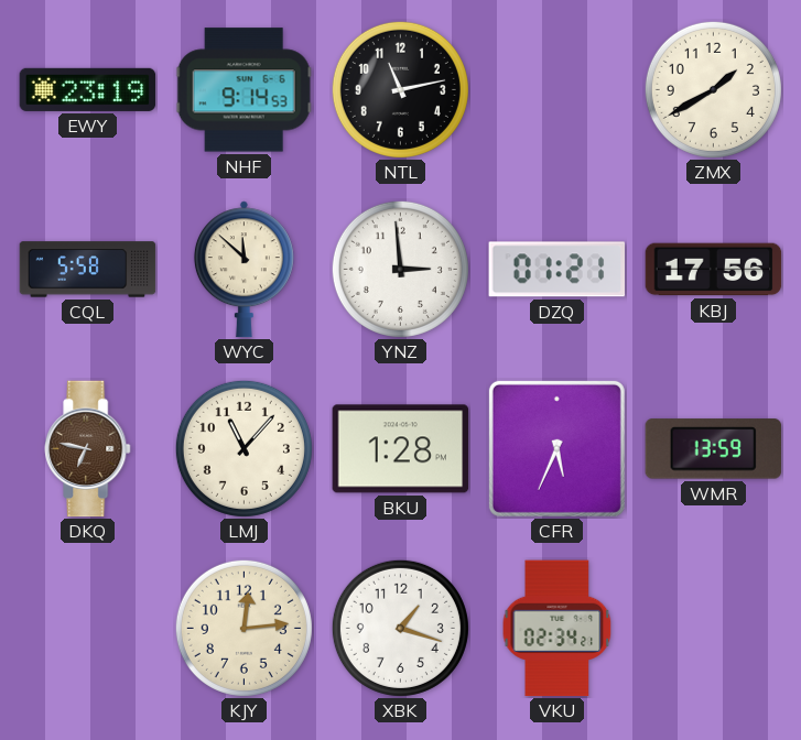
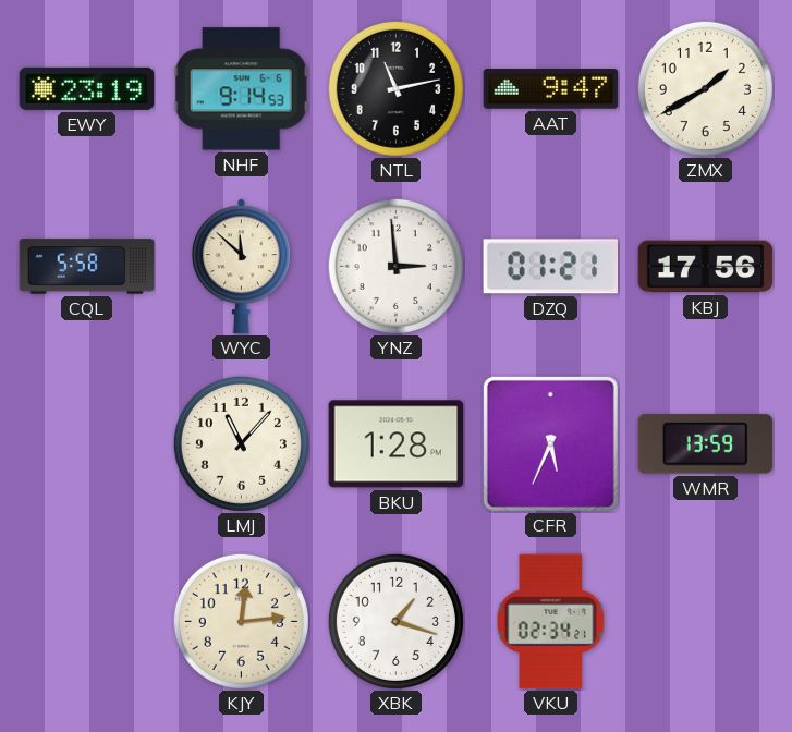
AAT: none -> 9:47
DKQ: 6:47 -> none
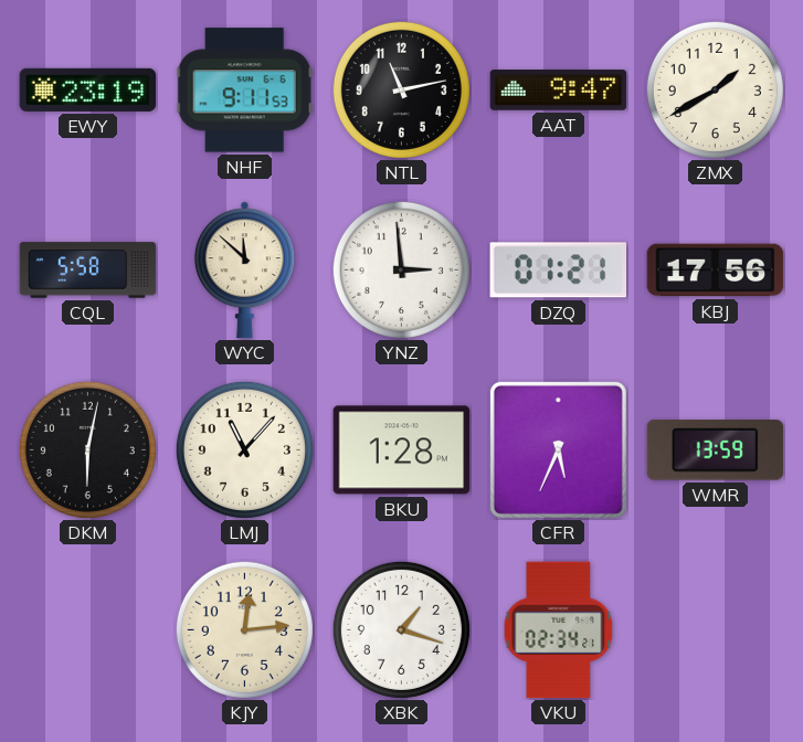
NHF: 9:14 -> 9:11
DKM: none -> 6:02
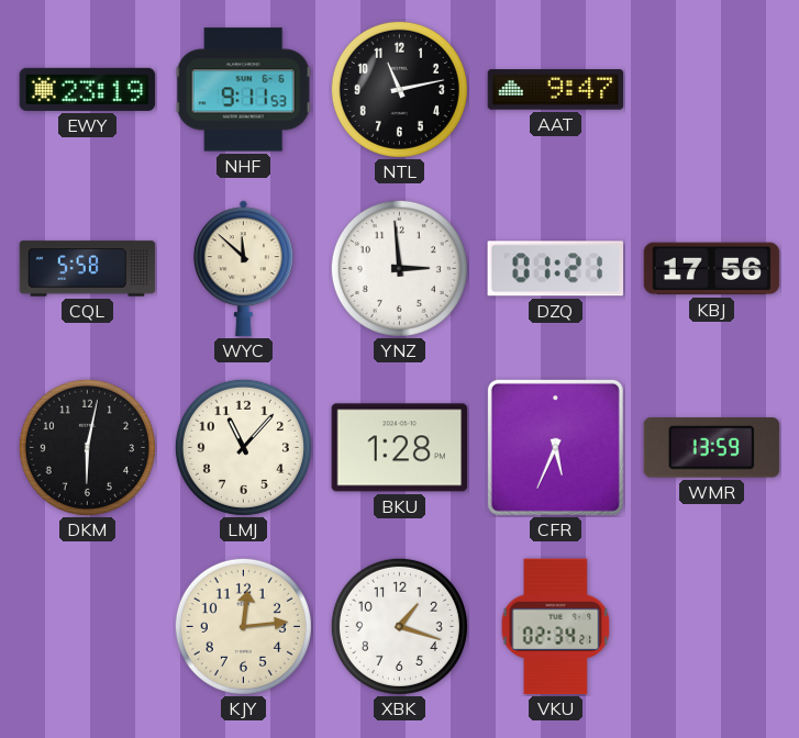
ZMX: 1:40 -> none
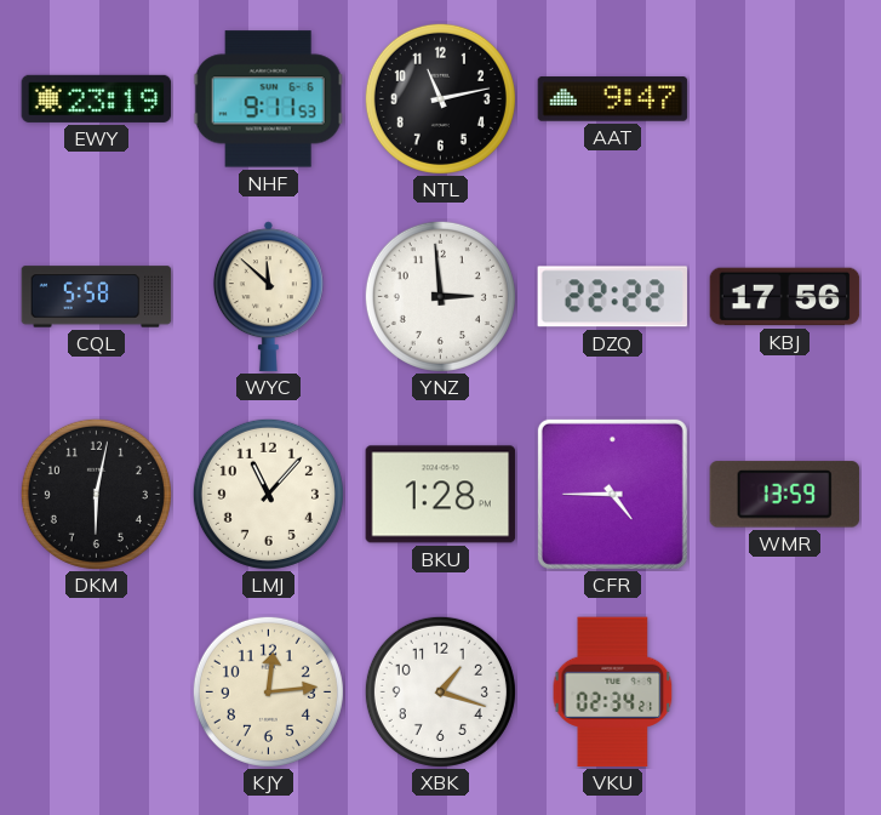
DZQ: 01:21 -> 22:22
CFR: 5:34 -> 4:45
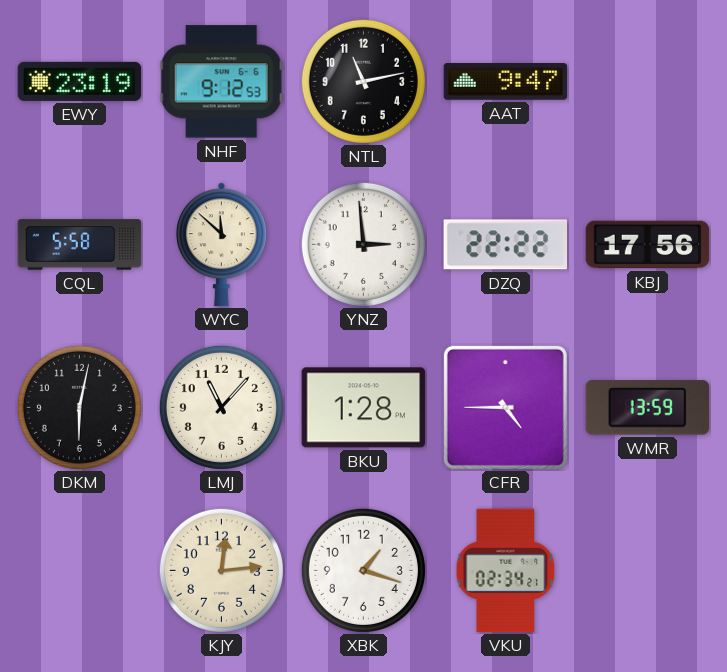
NHF: 9:11 -> 9:12
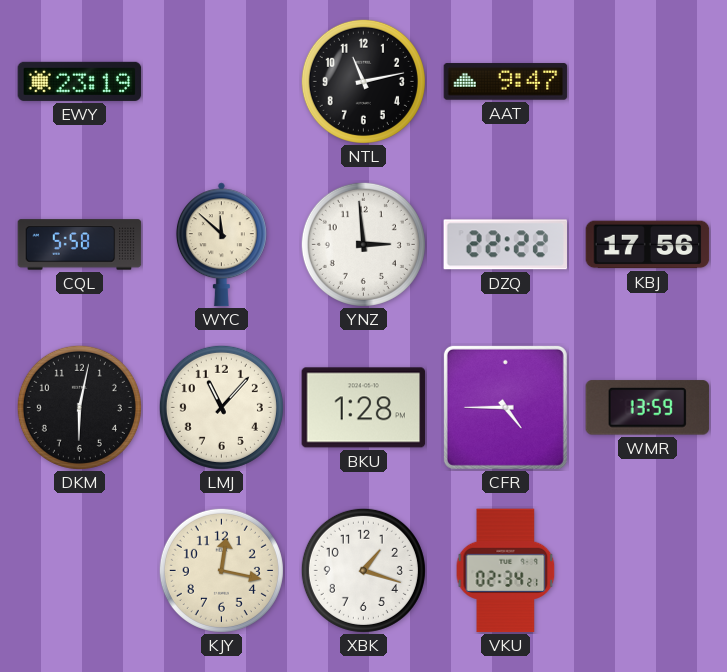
NHF: 9:12 -> none
KJY: 12:14 -> 12:17
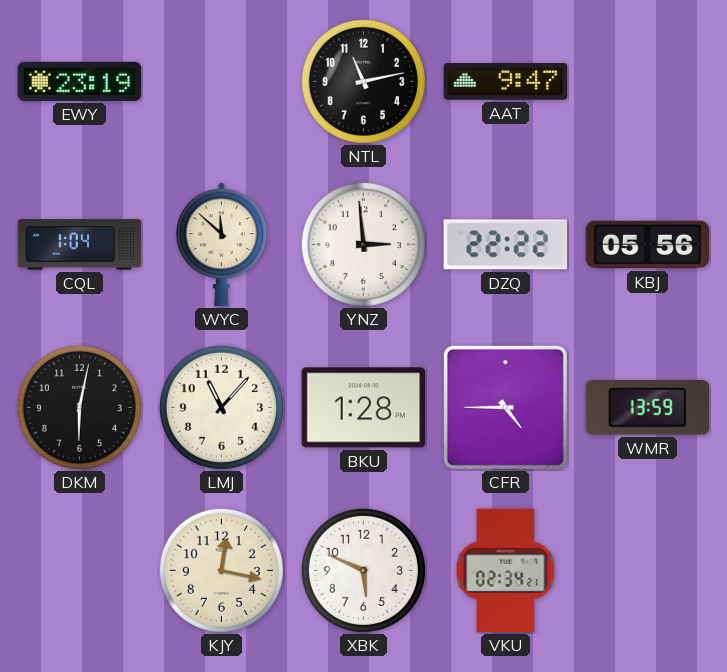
CQL: 5:58 -> 1:04
KBJ: 17:56 -> 05:56
XBK: 1:18 -> 5:49
